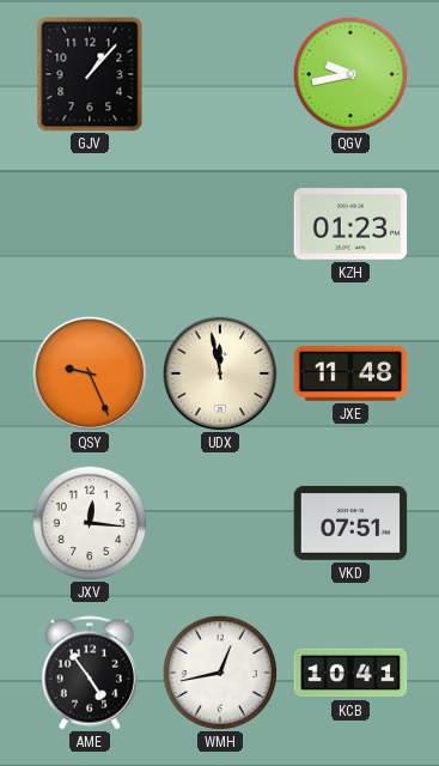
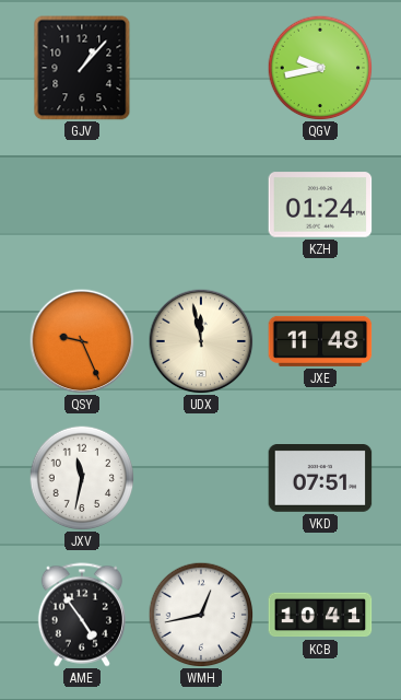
KZH: 01:23 -> 01:24
JXV: 12:16 -> 11:32
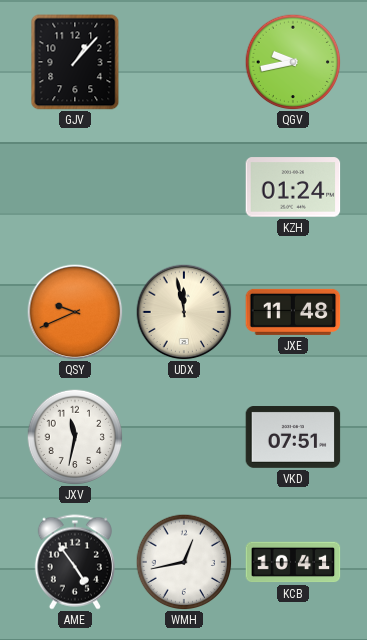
QSY: 9:26 -> 9:41
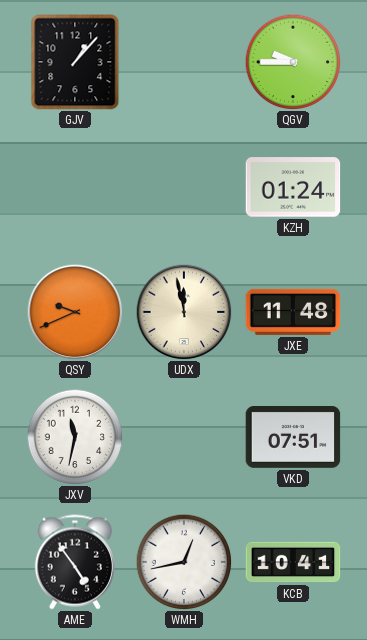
QGV: 9:43 -> 9:45
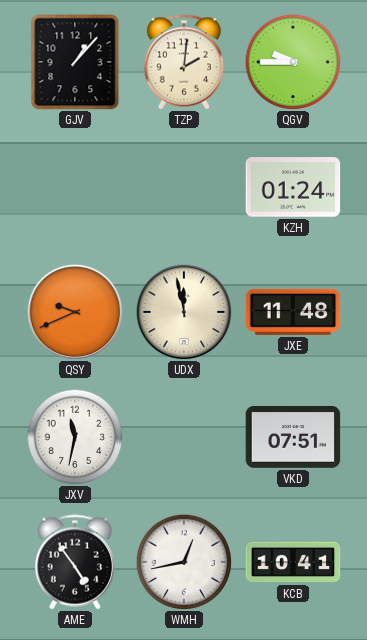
TZP: none -> 2:01
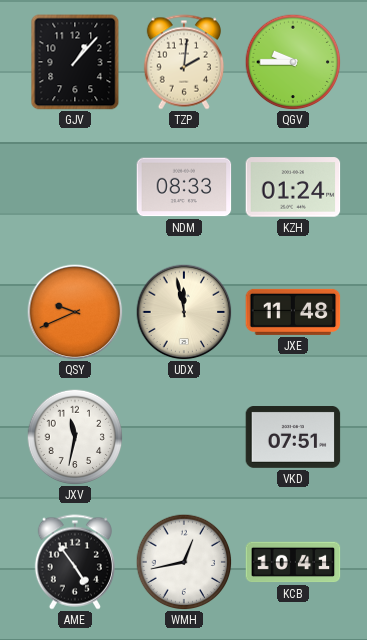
NDM: none -> 08:33
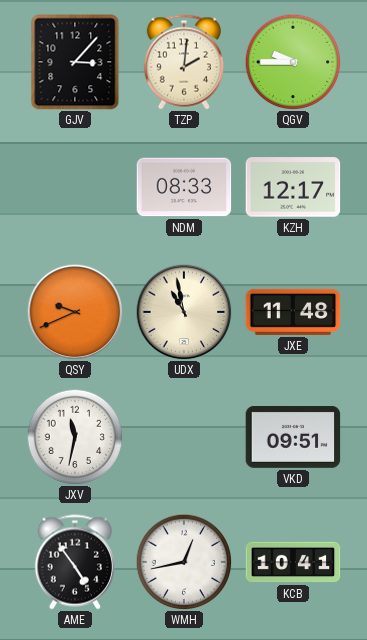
GJV: 1:07 -> 3:07
KZH: 01:24 -> 12:17
UDX: 11:58 -> 10:58
VKD: 07:51 -> 09:51
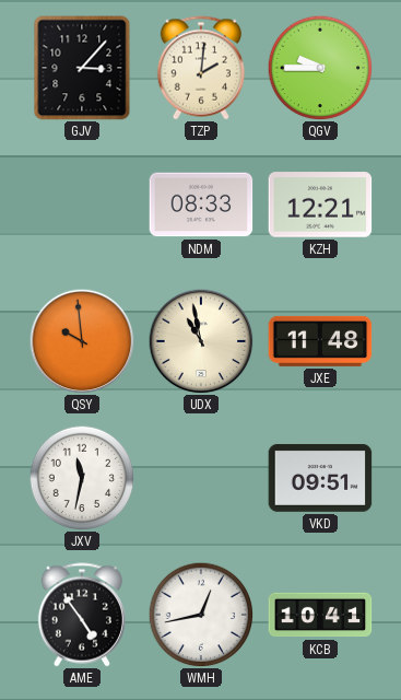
KZH: 12:17 -> 12:21
QSY: 9:41 -> 9:59
